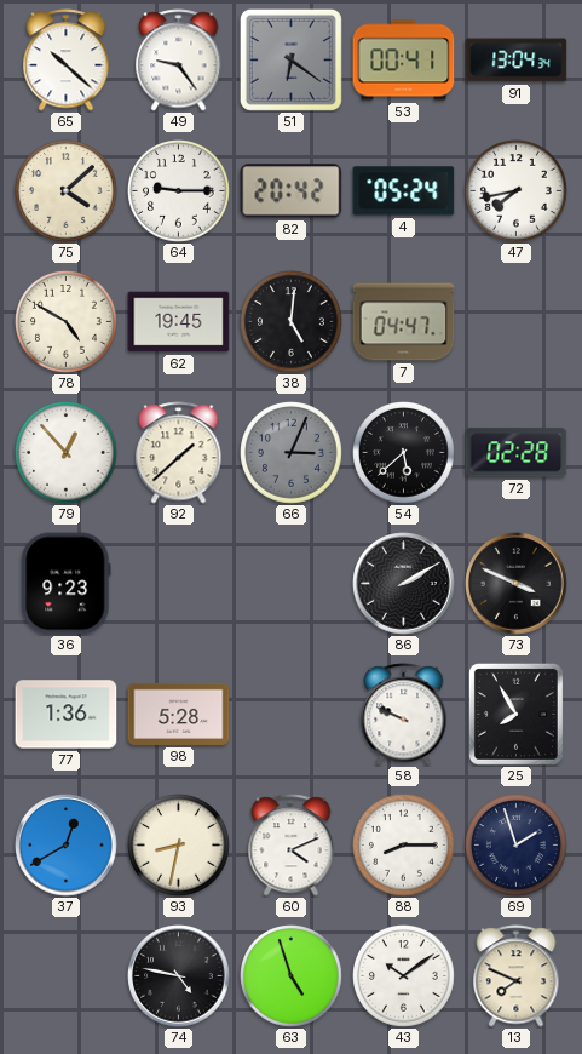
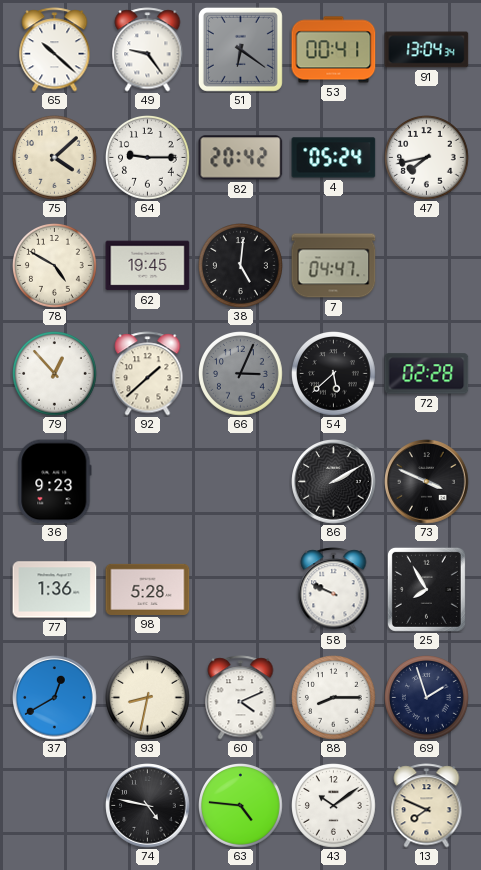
63: 4:57 -> 4:46
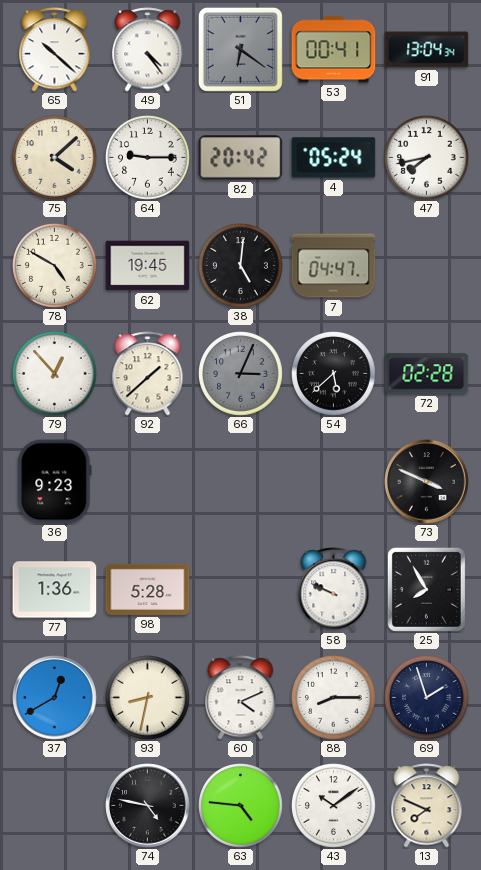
49: 9:24 -> 4:24
86: 2:10 -> none
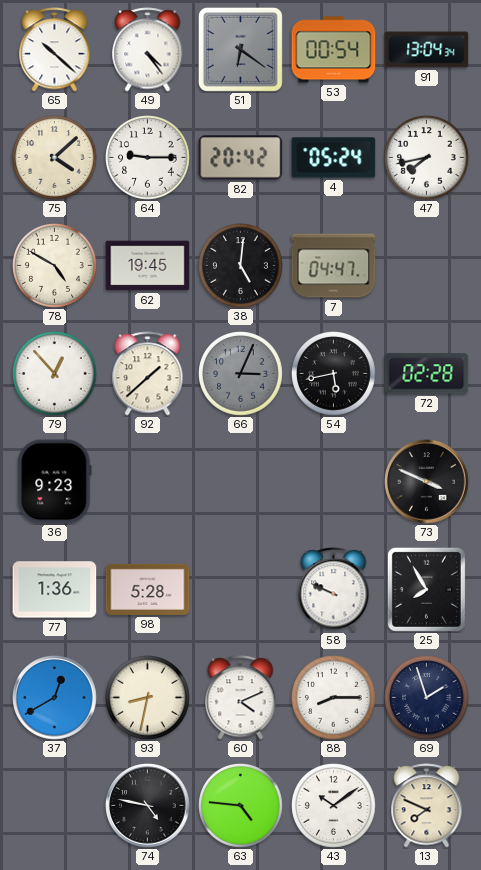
53: 00:41 -> 00:54
54: 5:38 -> 5:43
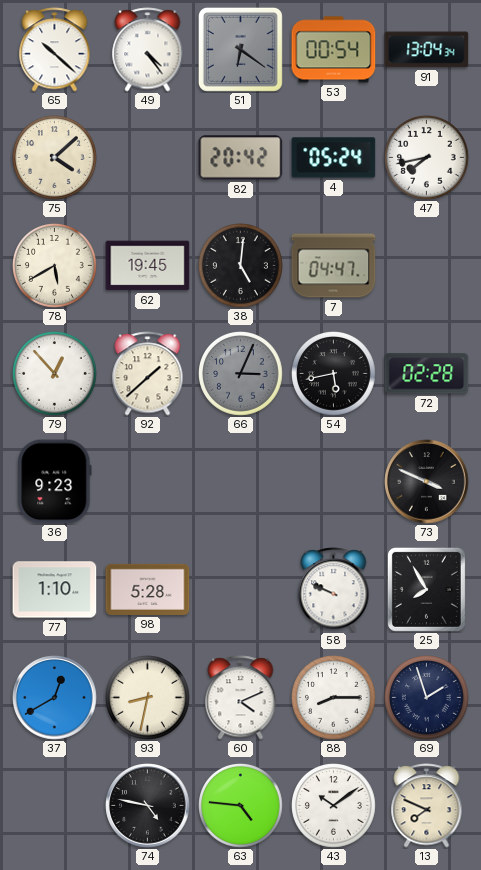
64: 9:15 -> none
78: 4:50 -> 5:40
77: 1:36 -> 1:10
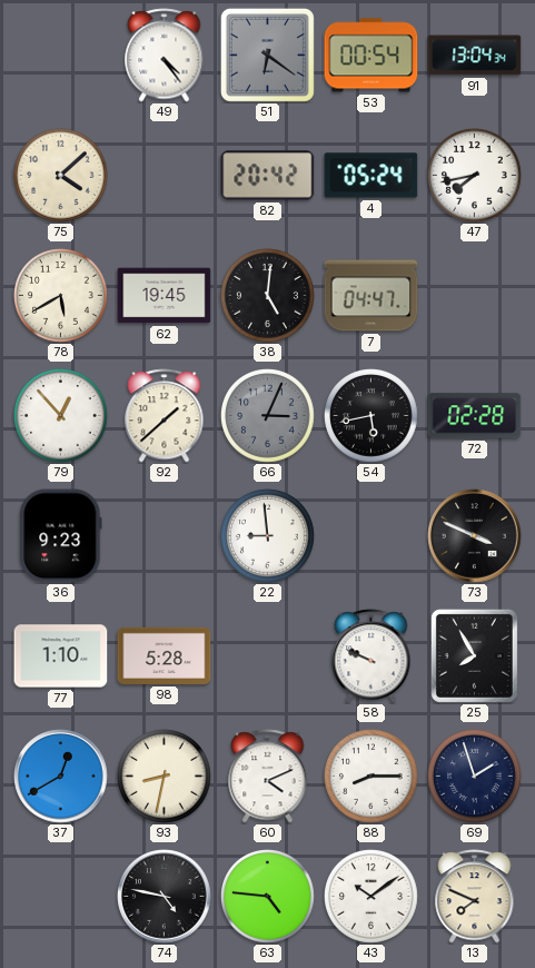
65: 10:22 -> none
22: none -> 8:59
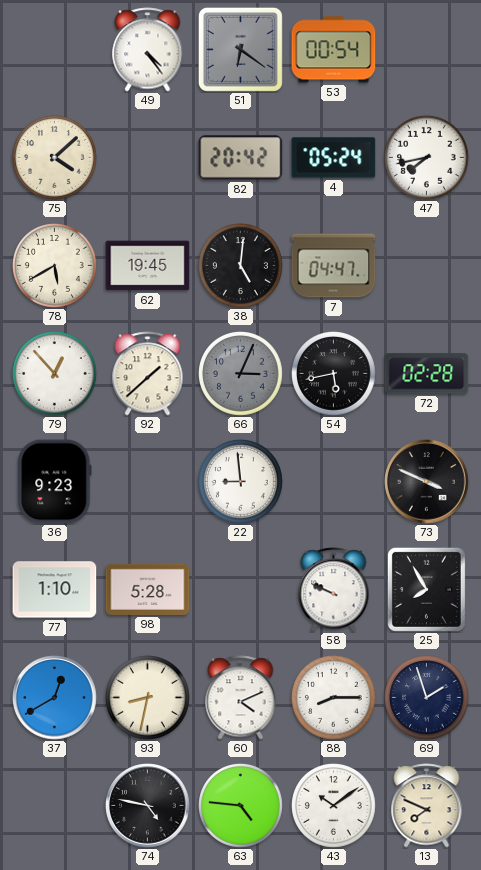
91: 13:04 -> none
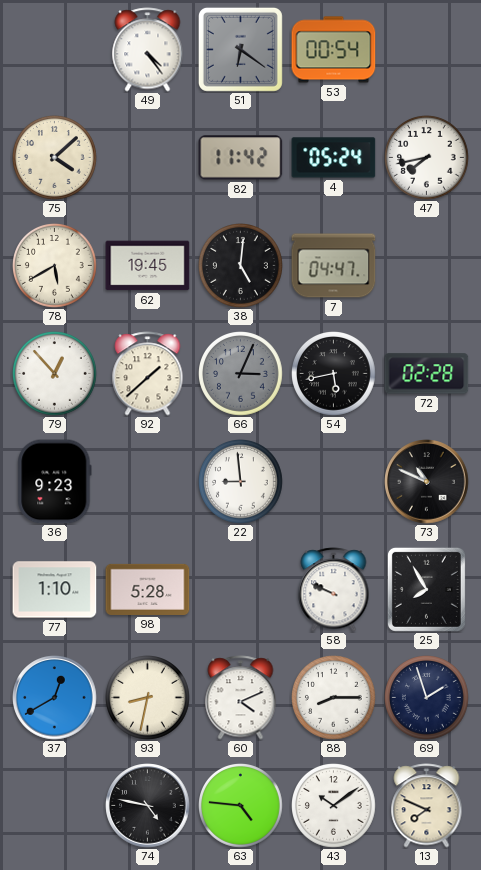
82: 20:42 -> 11:42
73: 3:49 -> 10:49
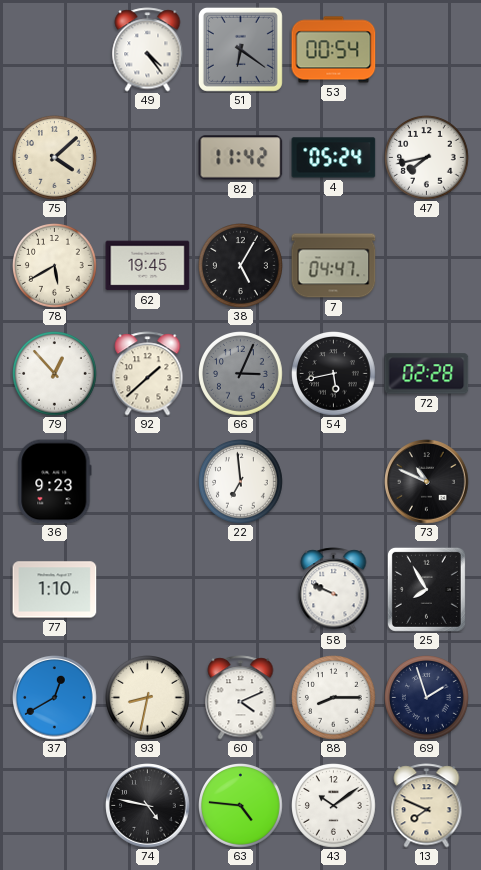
38: 5:01 -> 5:05
22: 8:59 -> 6:59
98: 5:28 -> none
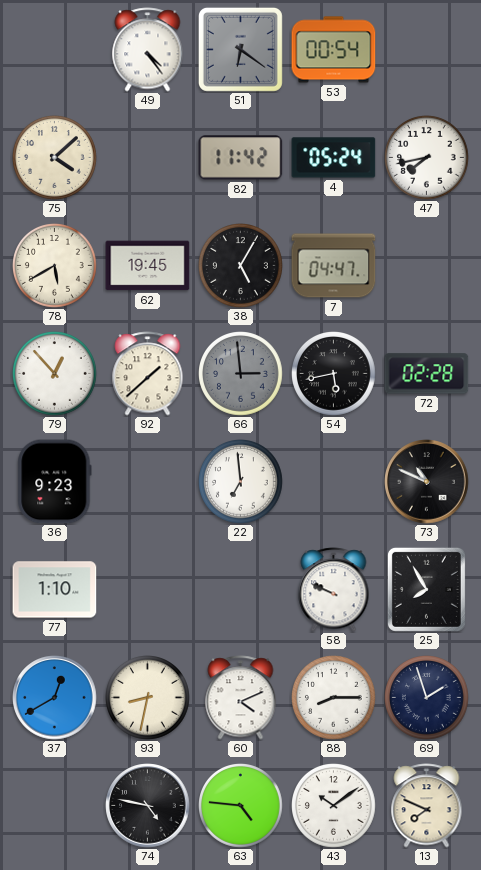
66: 3:04 -> 2:59
